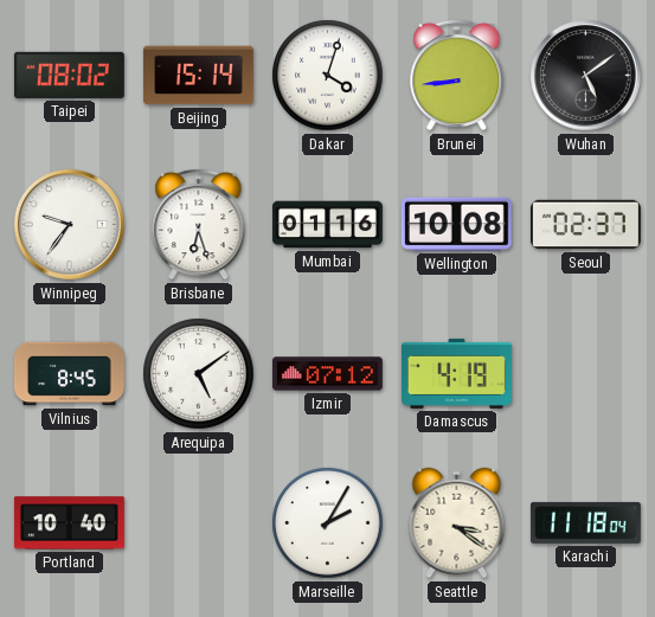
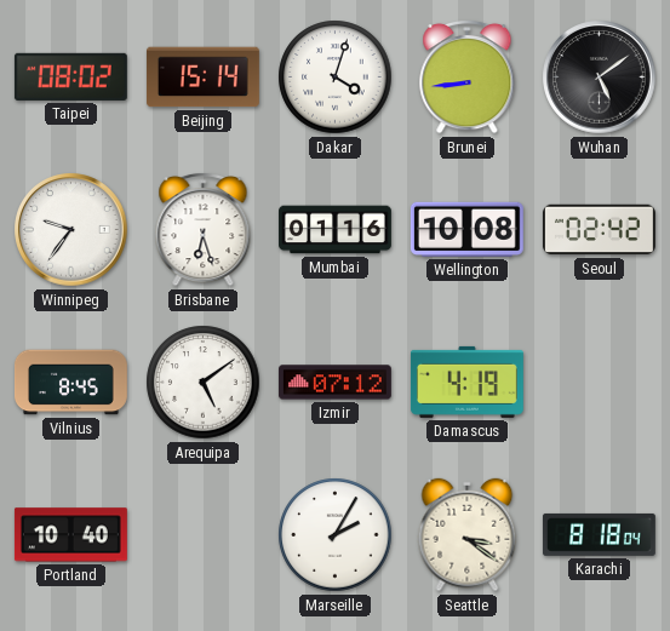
Seoul: 02:37 -> 02:42
Karachi: 11:18 -> 8:18
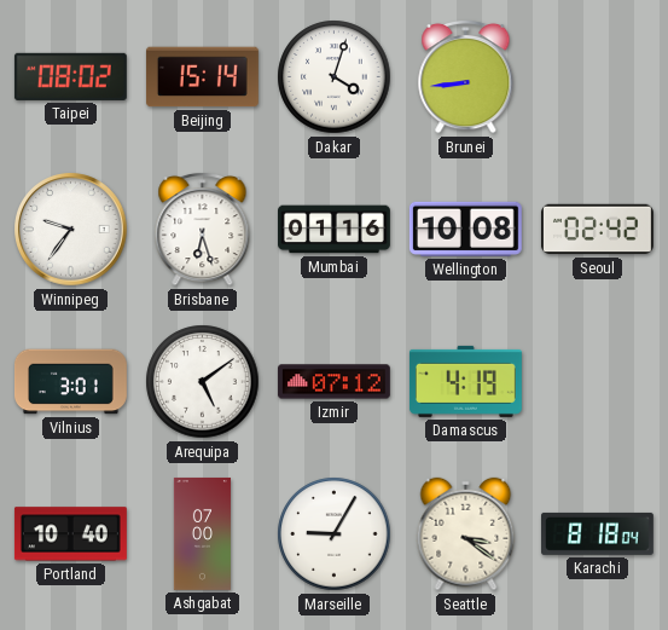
Wuhan: 5:09 -> none
Vilnius: 8:45 -> 3:01
Ashgabat: none -> 07:00
Marseille: 2:05 -> 9:05
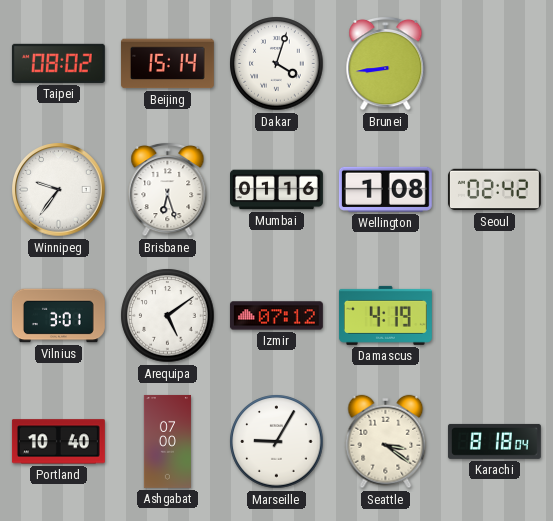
Wellington: 10:08 -> 1:08
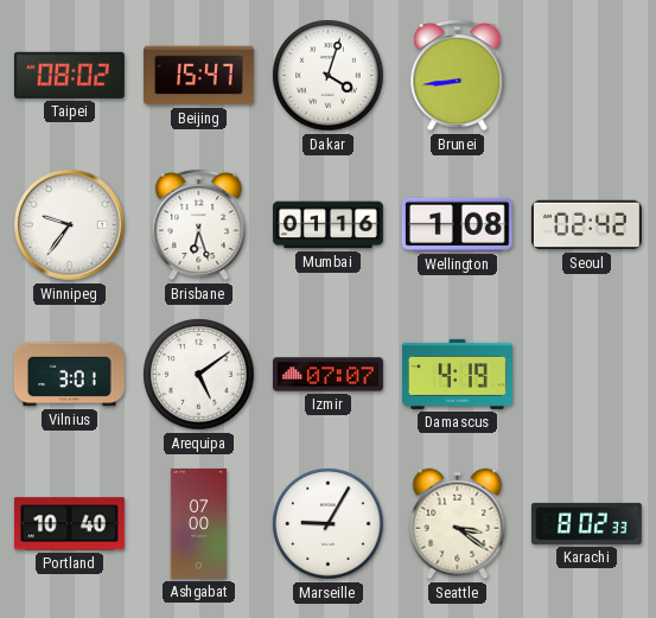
Beijing: 15:14 -> 15:47
Izmir: 07:12 -> 07:07
Karachi: 8:18 -> 8:02
